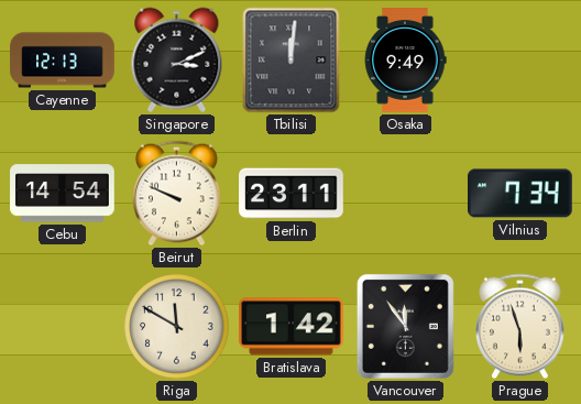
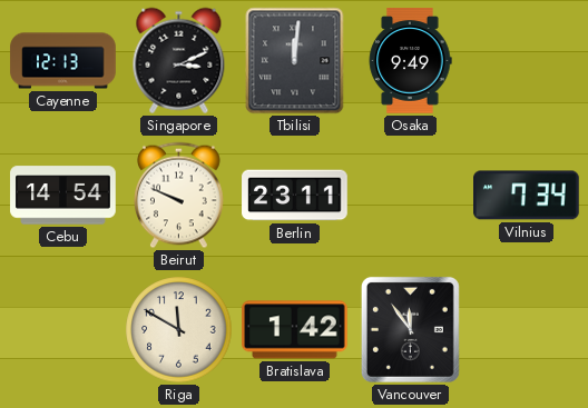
Prague: 5:57 -> none
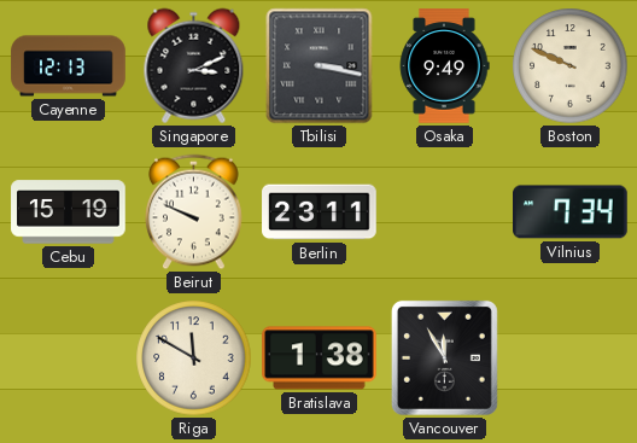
Tbilisi: 12:01 -> 3:17
Boston: none -> 9:49
Cebu: 14:54 -> 15:19
Bratislava: 1:42 -> 1:38
Vancouver: 11:54 -> 11:55
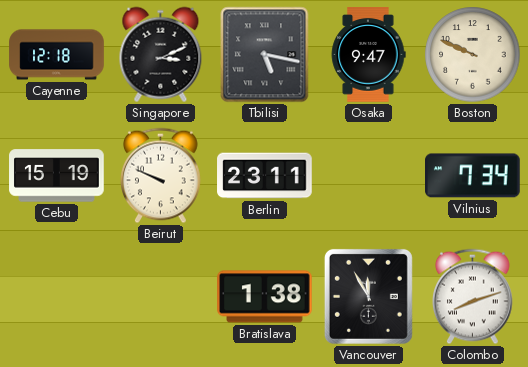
Cayenne: 12:13 -> 12:18
Tbilisi: 3:17 -> 5:17
Osaka: 9:49 -> 9:47
Riga: 11:50 -> none
Colombo: none -> 8:12
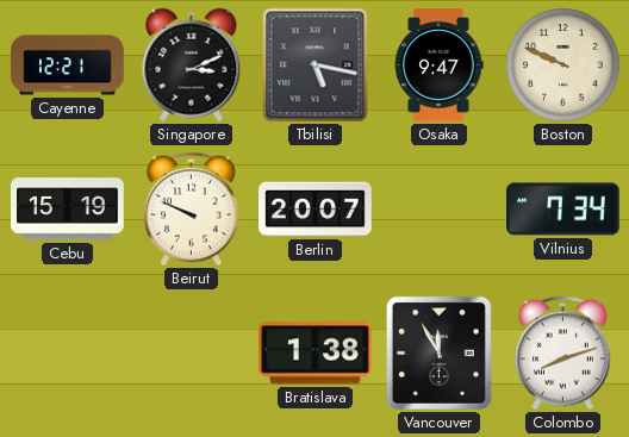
Cayenne: 12:18 -> 12:21
Berlin: 23:11 -> 20:07
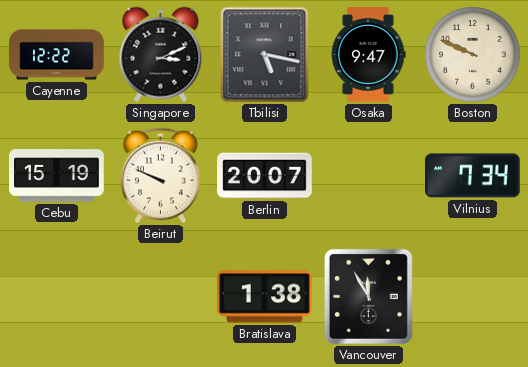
Cayenne: 12:21 -> 12:22
Colombo: 8:12 -> none
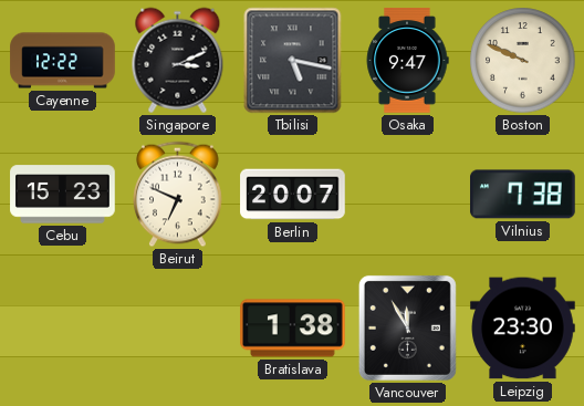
Cebu: 15:19 -> 15:23
Beirut: 9:49 -> 6:49
Vilnius: 7:34 -> 7:38
Leipzig: none -> 23:30
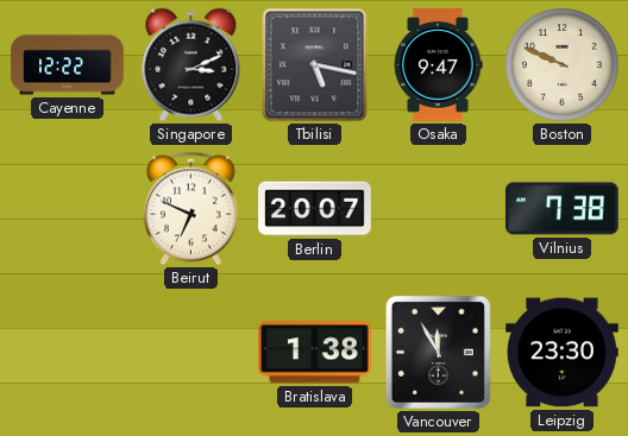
Cebu: 15:23 -> none
